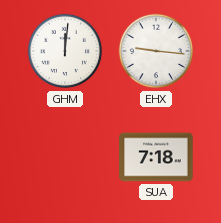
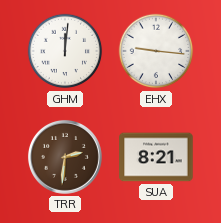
TRR: none -> 2:31
SUA: 7:18 -> 8:21
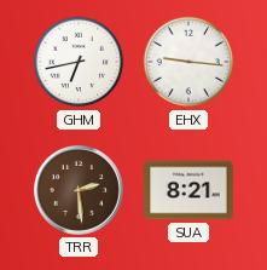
GHM: 12:01 -> 6:43
TRR: 2:31 -> 2:29
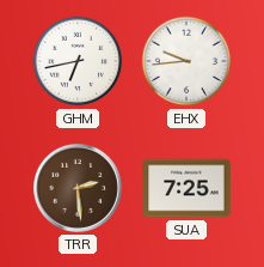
EHX: 9:16 -> 9:44
SUA: 8:21 -> 7:25
